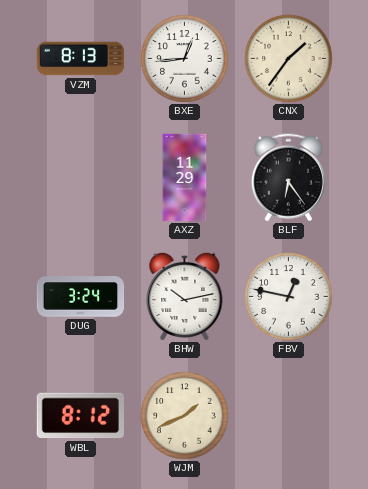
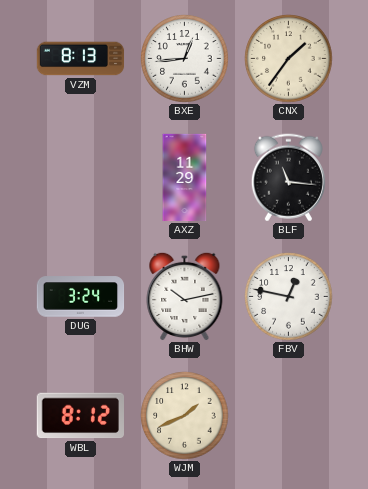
BLF: 6:24 -> 11:16
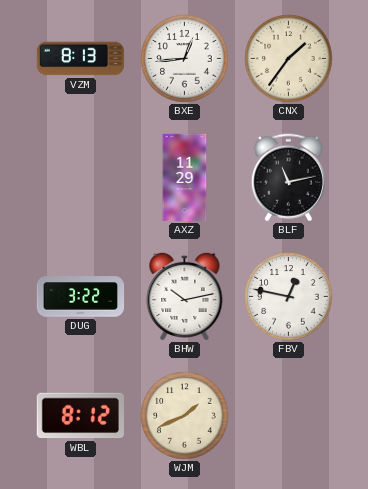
BLF: 11:16 -> 11:13
DUG: 3:24 -> 3:22
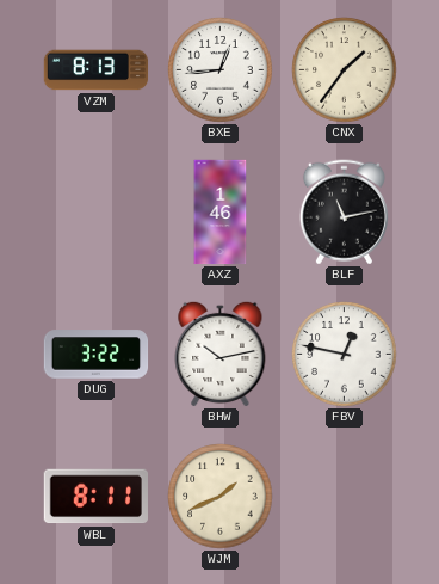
AXZ: 11:29 -> 1:46
WBL: 8:12 -> 8:11
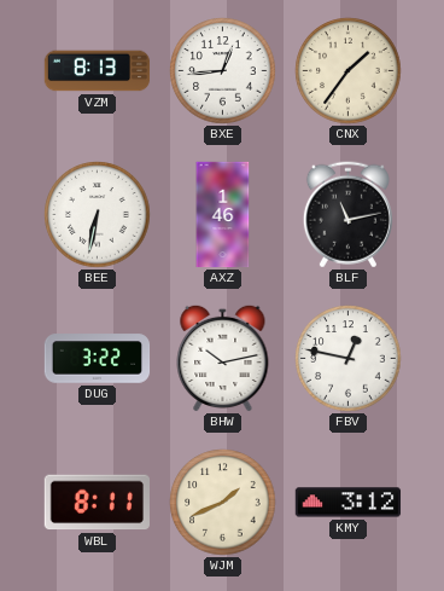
BEE: none -> 6:32
KMY: none -> 3:12
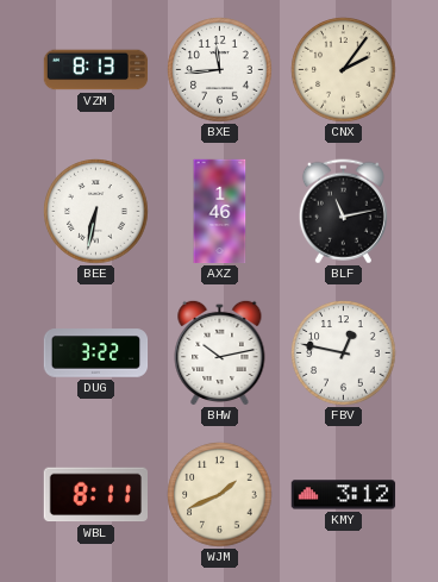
BXE: 12:44 -> 11:44
CNX: 1:36 -> 2:06
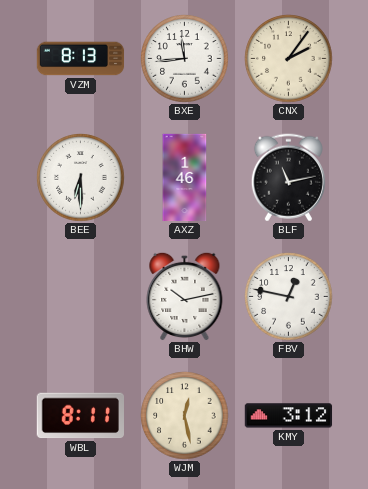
BEE: 6:32 -> 6:30
DUG: 3:22 -> none
WJM: 1:41 -> 12:28
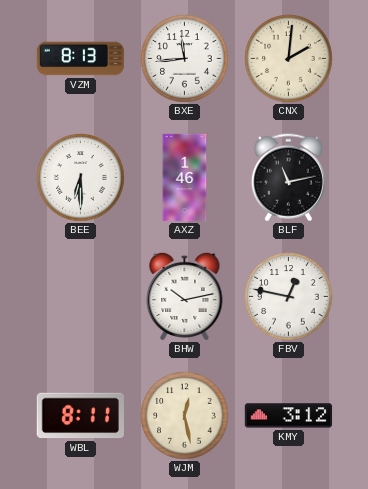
CNX: 2:06 -> 2:01
